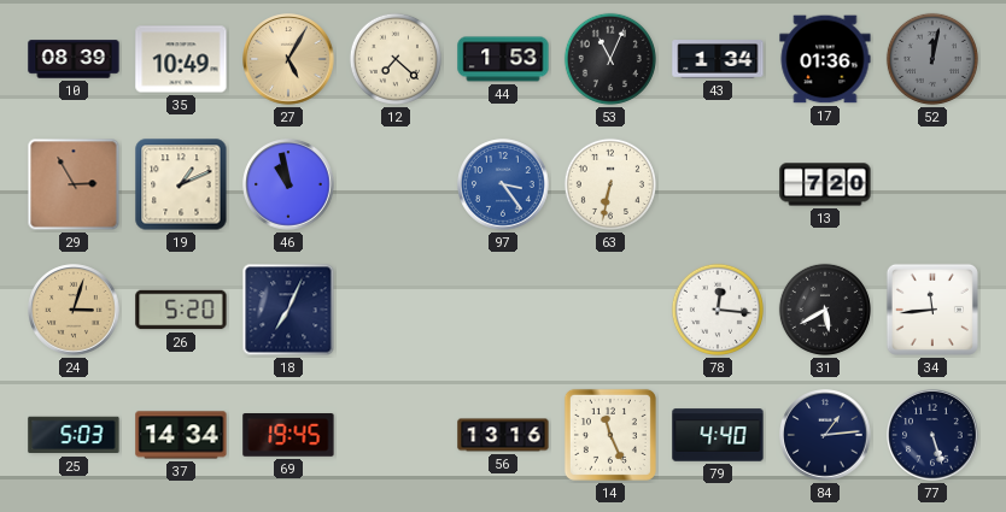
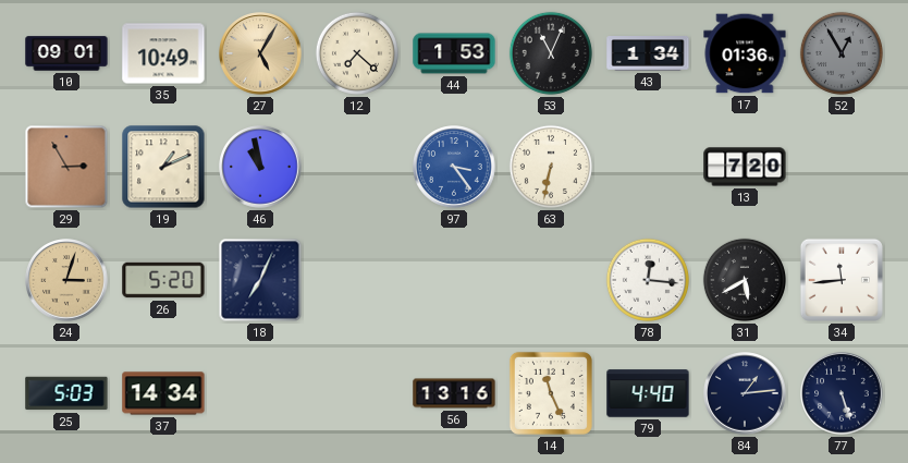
10: 08:39 -> 09:01
52: 12:02 -> 12:55
69: 19:45 -> none
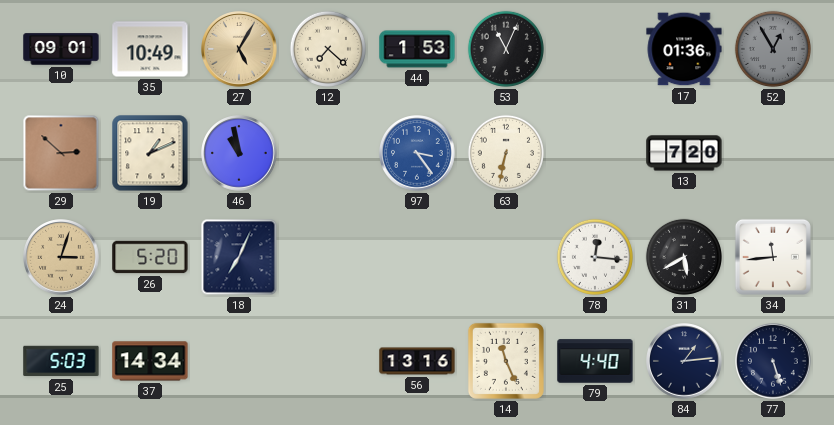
43: 1:34 -> none
29: 2:55 -> 2:52
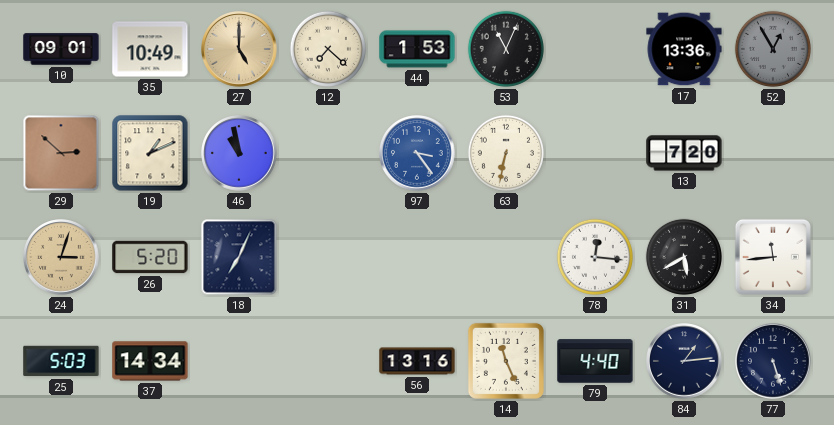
27: 5:05 -> 5:00
17: 01:36 -> 13:36
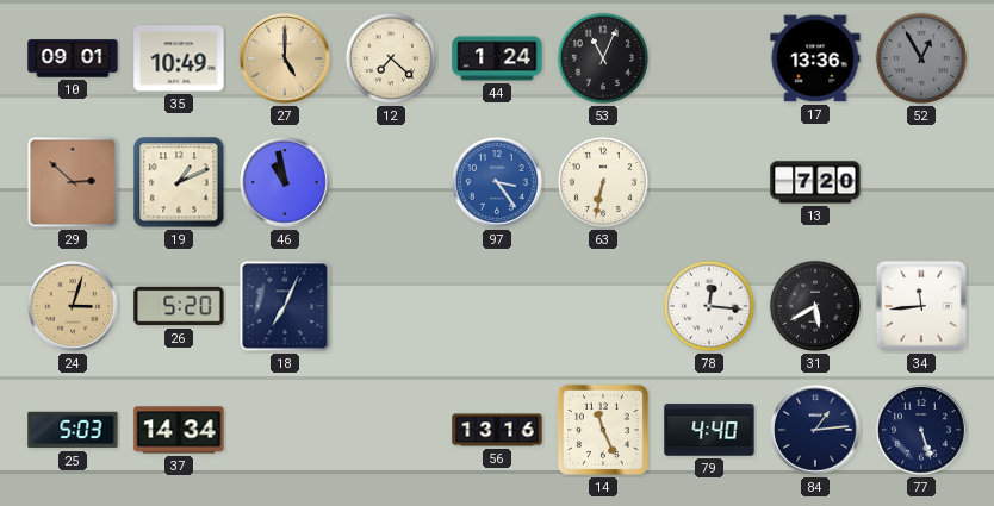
44: 1:53 -> 1:24
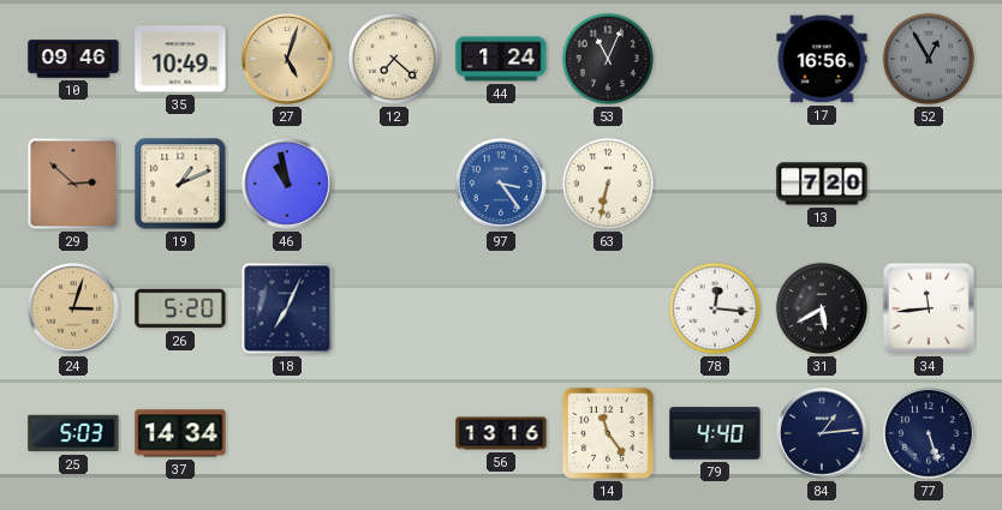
10: 09:01 -> 09:46
27: 5:00 -> 5:03
17: 13:36 -> 16:56
14: 11:26 -> 11:24
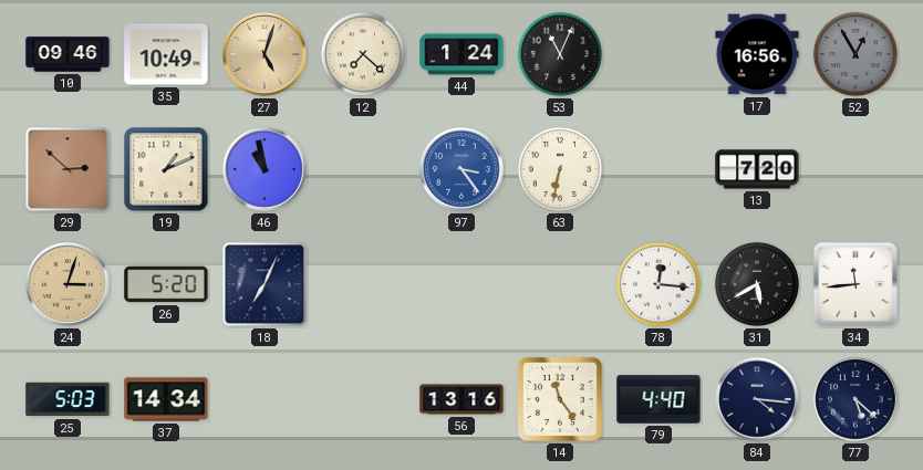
84: 1:14 -> 4:16
77: 5:27 -> 5:22
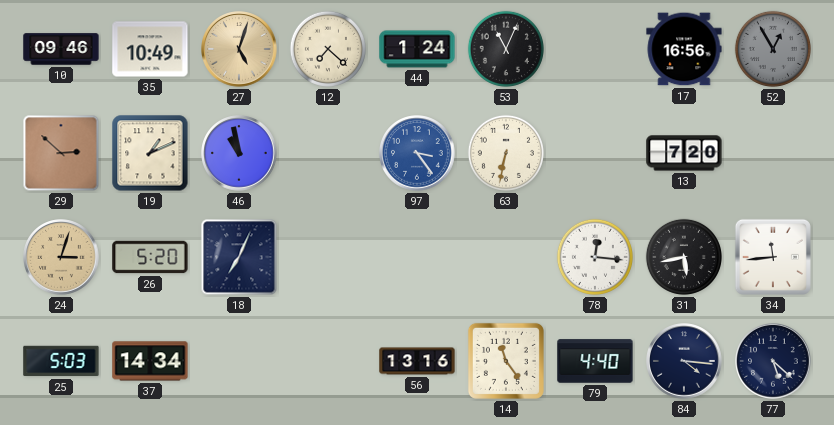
31: 5:40 -> 5:43
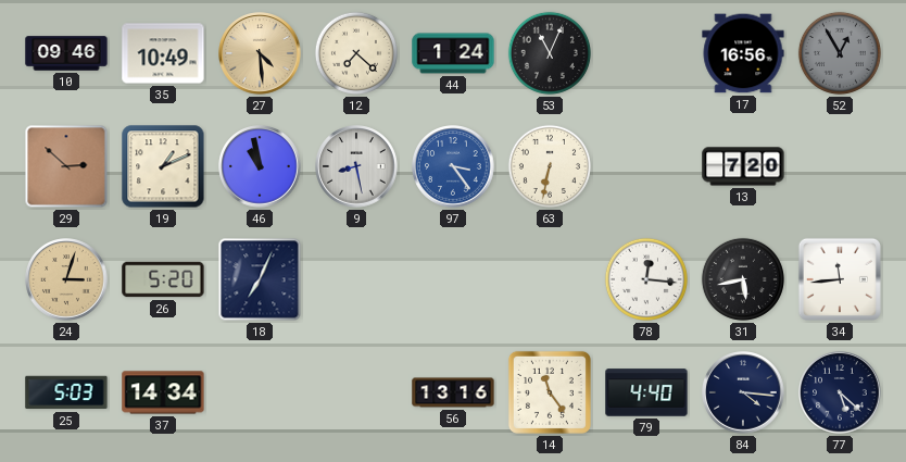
27: 5:03 -> 4:29
9: none -> 8:28
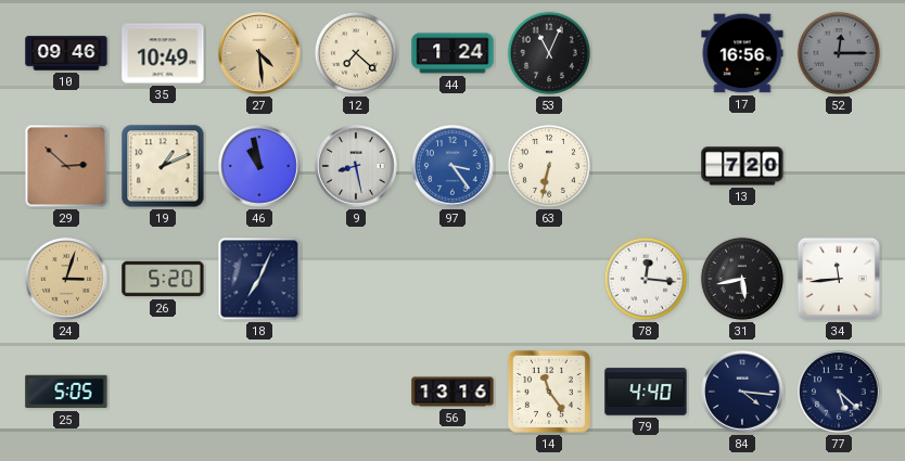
52: 12:55 -> 12:15
25: 5:03 -> 5:05
37: 14:34 -> none
